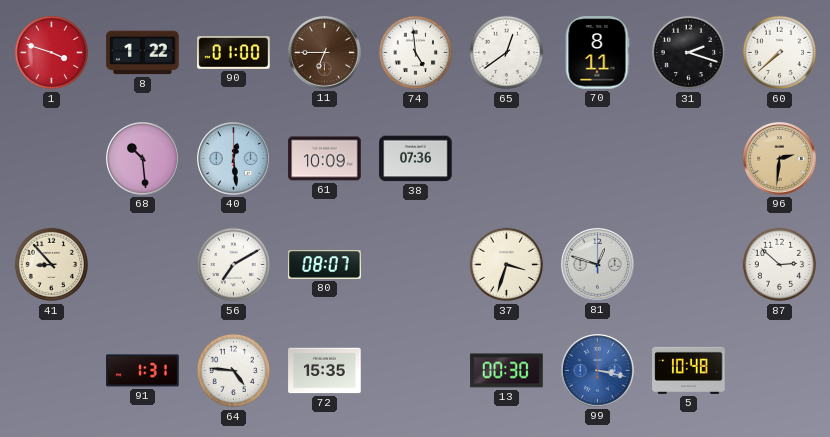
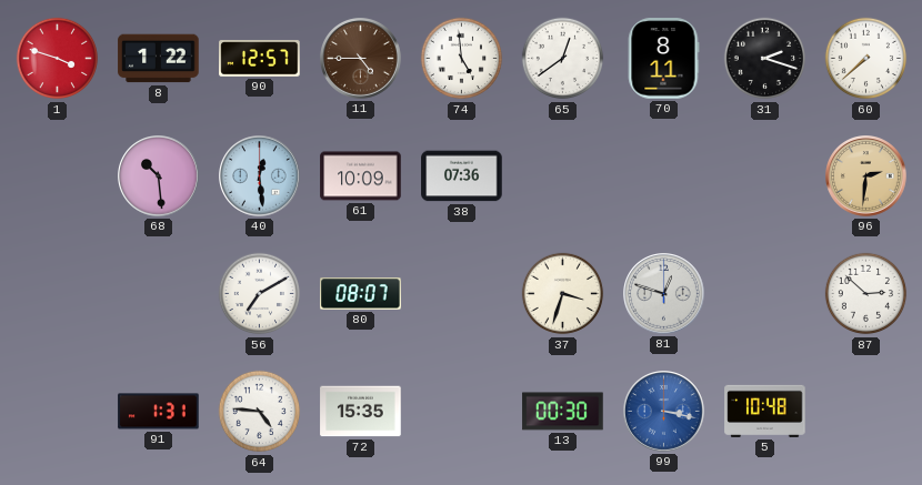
90: 01:00 -> 12:57
11: 6:45 -> 4:45
41: 8:53 -> none
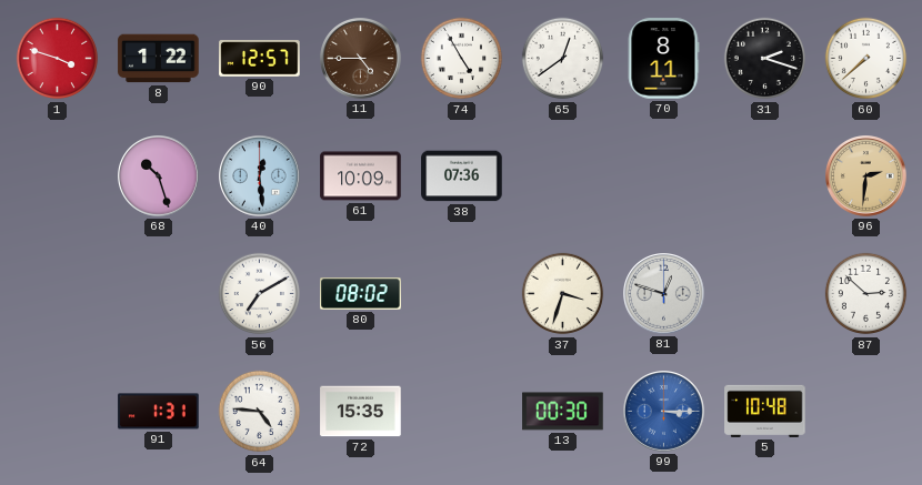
74: 4:59 -> 4:55
68: 10:29 -> 10:27
80: 08:07 -> 08:02
99: 3:17 -> 3:15
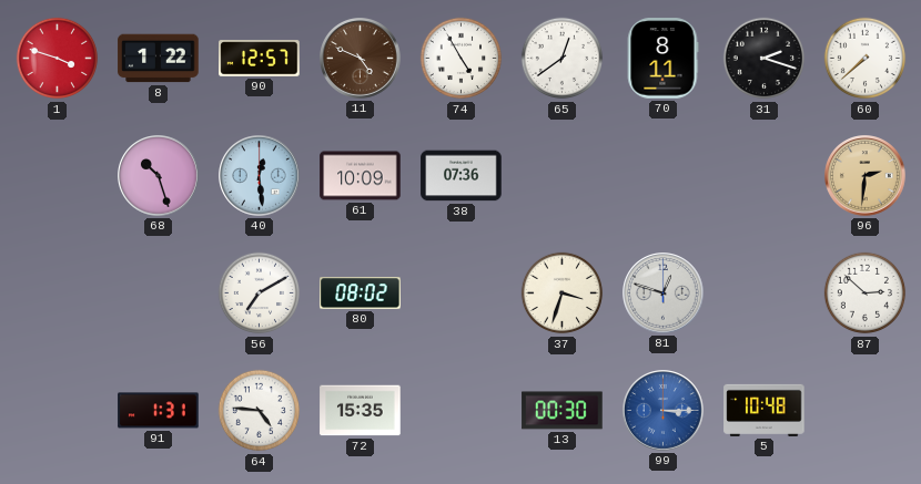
11: 4:45 -> 4:49
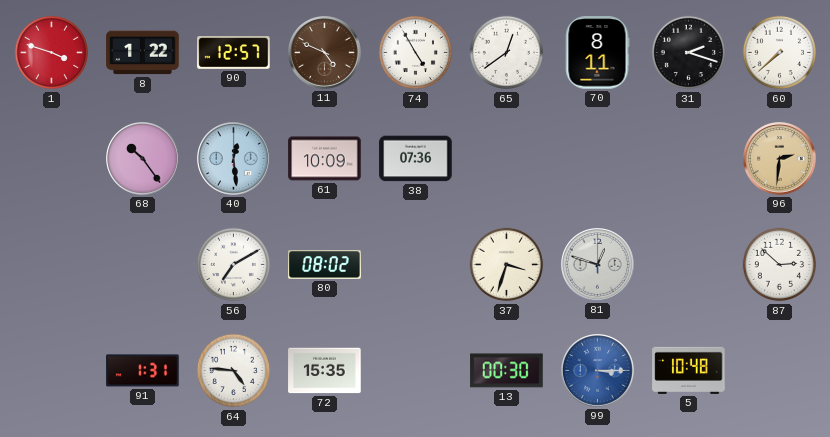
68: 10:27 -> 10:24
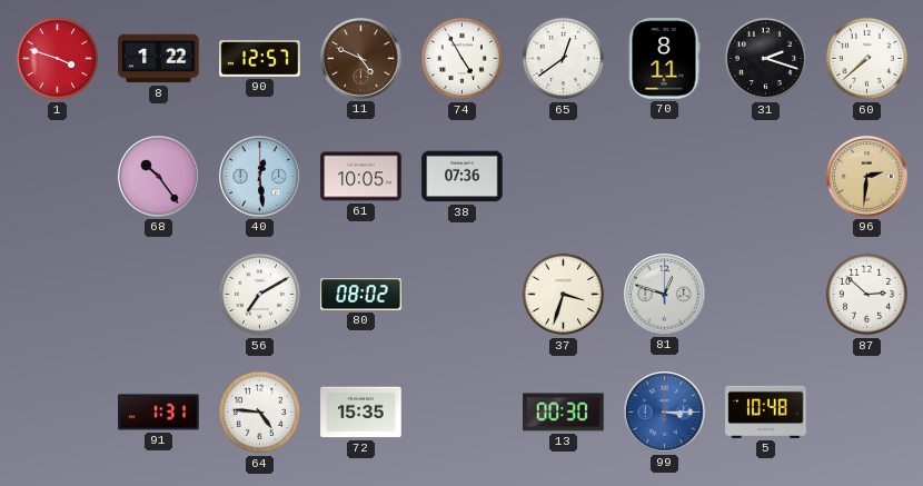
61: 10:09 -> 10:05
